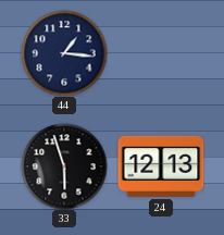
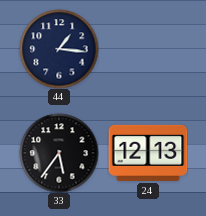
33: 5:57 -> 5:36
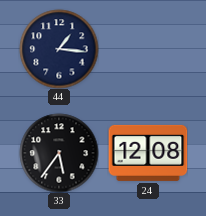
24: 12:13 -> 12:08
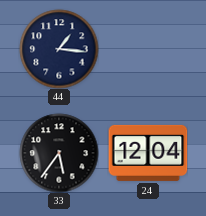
24: 12:08 -> 12:04
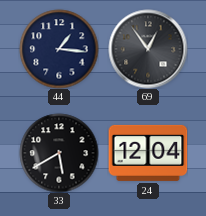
69: none -> 12:54
33: 5:36 -> 5:40
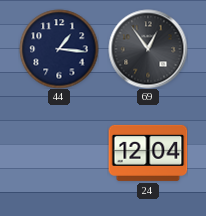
33: 5:40 -> none
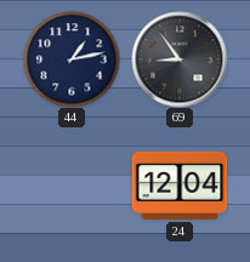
44: 1:16 -> 1:13
69: 12:54 -> 8:54
